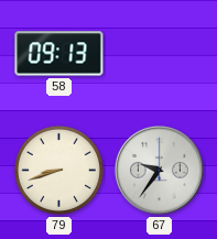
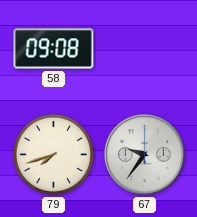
58: 09:13 -> 09:08
79: 8:42 -> 7:42
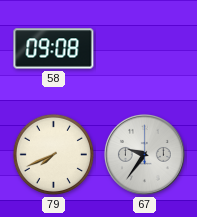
79: 7:42 -> 7:41
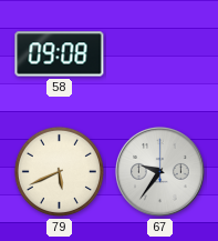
79: 7:41 -> 5:41
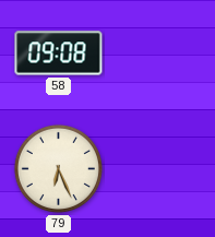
79: 5:41 -> 6:26
67: 9:36 -> none
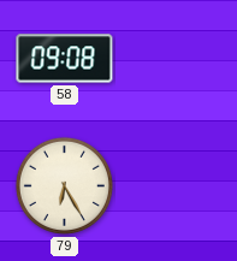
79: 6:26 -> 6:25
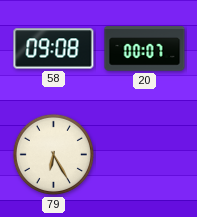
20: none -> 00:07
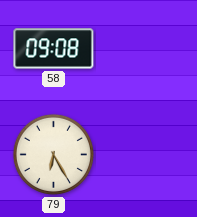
20: 00:07 -> none
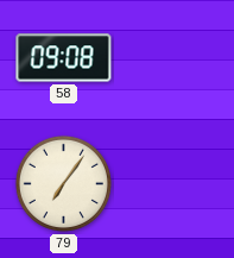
79: 6:25 -> 7:06
